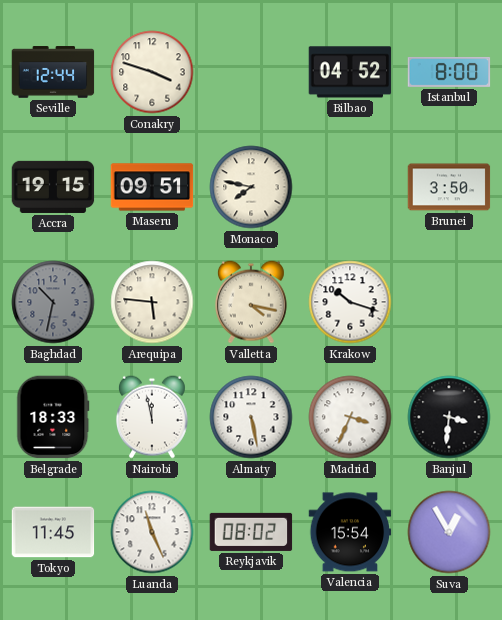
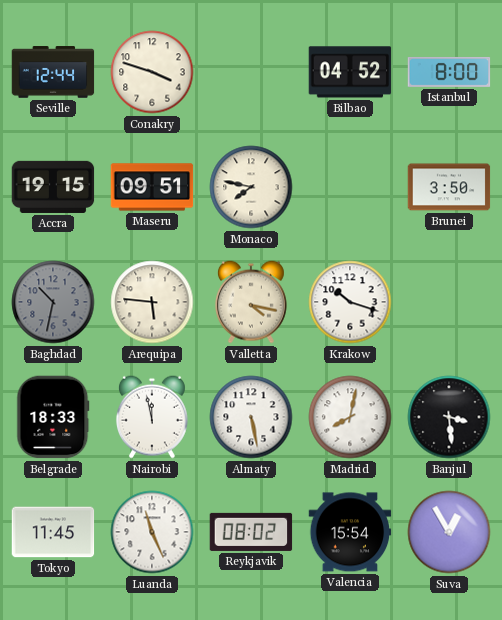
Madrid: 3:34 -> 8:02
Banjul: 3:31 -> 3:29
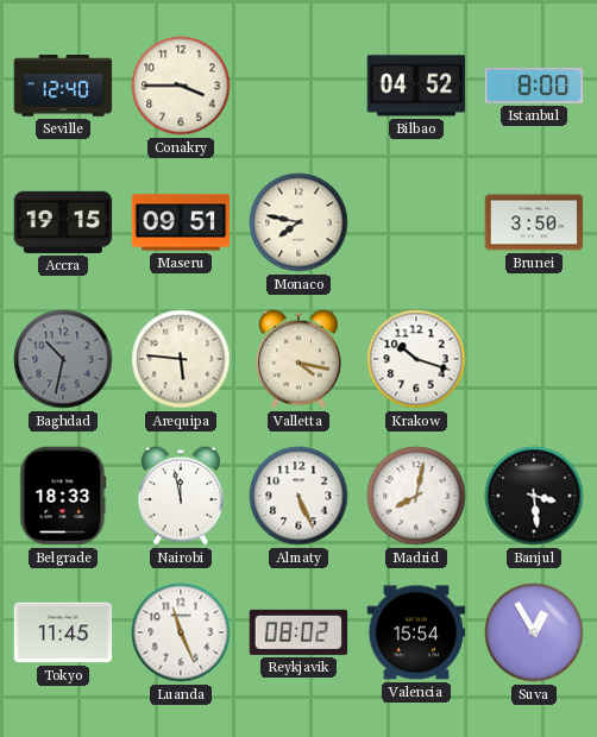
Seville: 12:44 -> 12:40
Conakry: 3:48 -> 3:45
Almaty: 5:28 -> 5:26
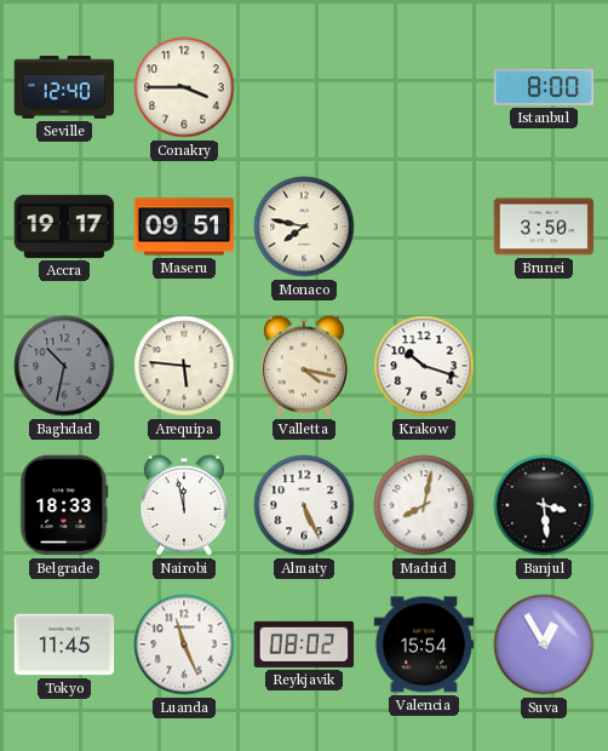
Bilbao: 04:52 -> none
Accra: 19:15 -> 19:17
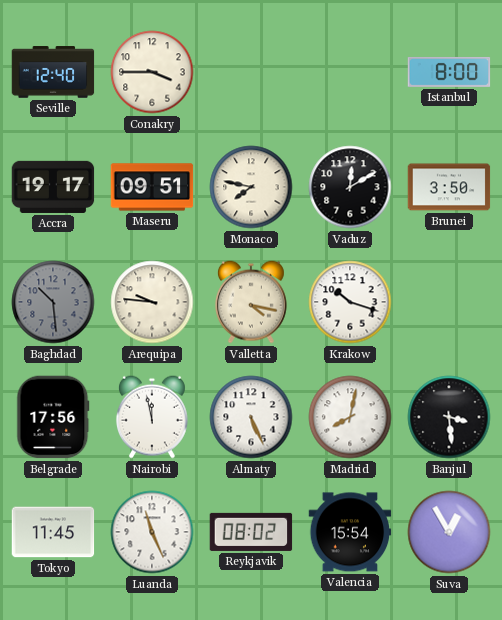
Vaduz: none -> 12:10
Baghdad: 10:32 -> 10:29
Arequipa: 5:46 -> 9:46
Belgrade: 18:33 -> 17:56
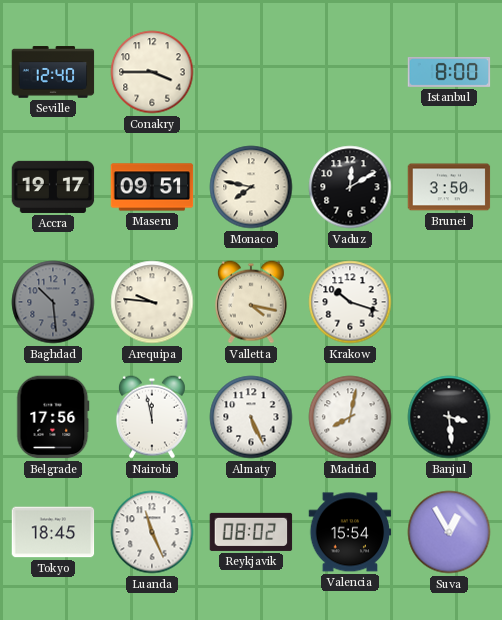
Tokyo: 11:45 -> 18:45
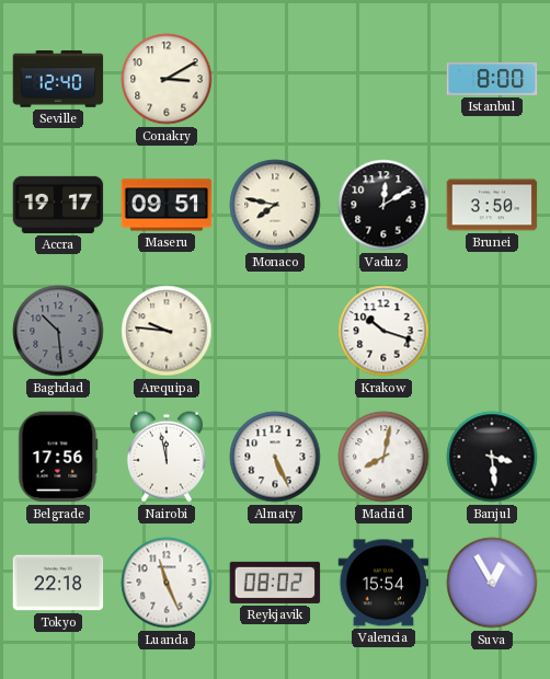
Conakry: 3:45 -> 3:10
Valletta: 4:17 -> none
Tokyo: 18:45 -> 22:18
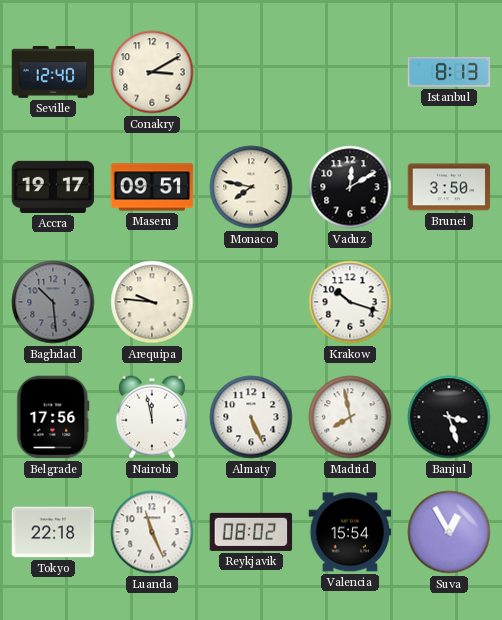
Istanbul: 8:00 -> 8:13
Madrid: 8:02 -> 7:58
Banjul: 3:29 -> 3:27
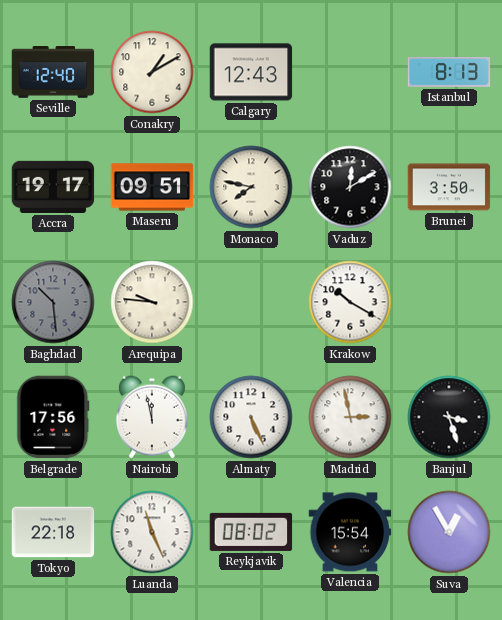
Conakry: 3:10 -> 1:10
Calgary: none -> 12:43
Krakow: 10:18 -> 10:20
Madrid: 7:58 -> 2:58
